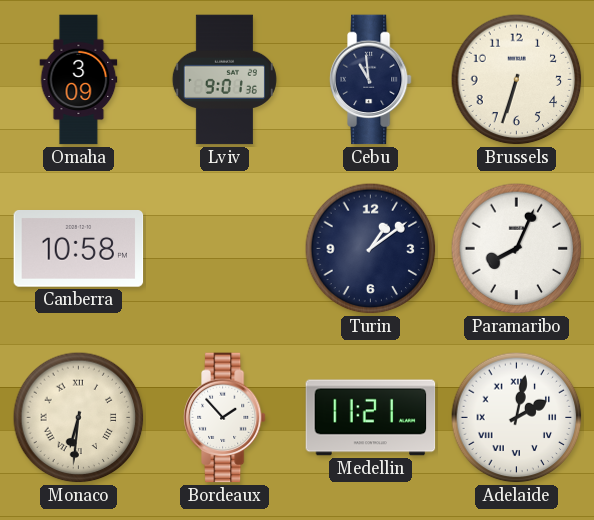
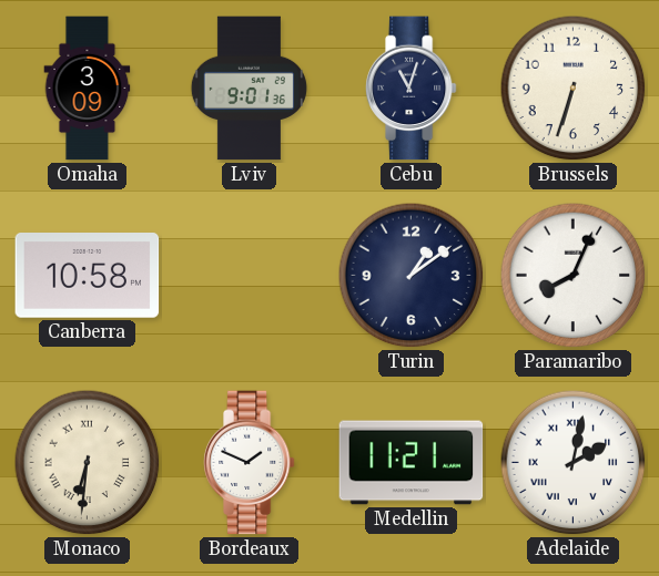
Cebu: 10:59 -> 11:03
Bordeaux: 1:53 -> 1:49
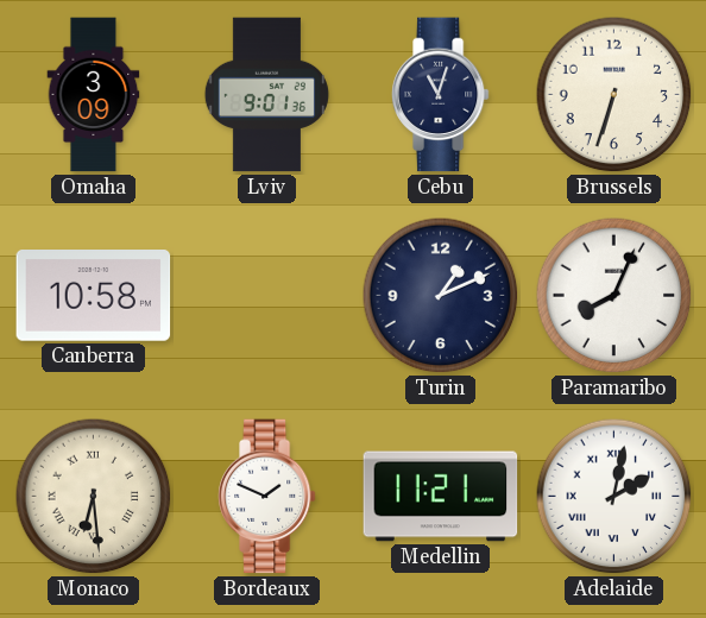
Turin: 1:09 -> 1:11
Monaco: 6:31 -> 6:29
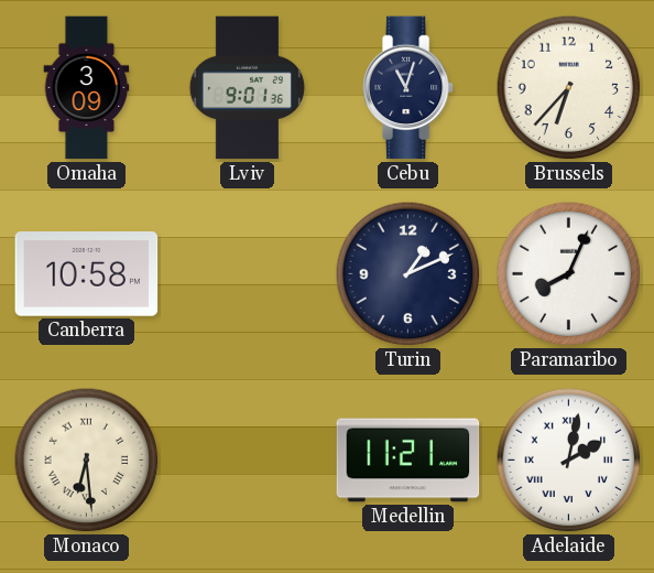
Brussels: 6:33 -> 6:37
Bordeaux: 1:49 -> none
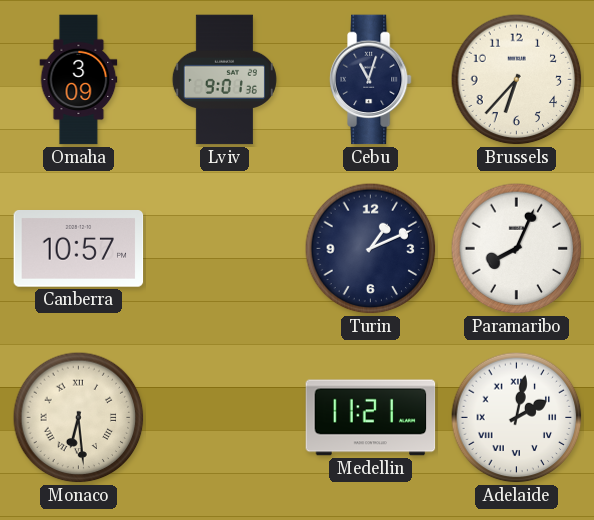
Canberra: 10:58 -> 10:57
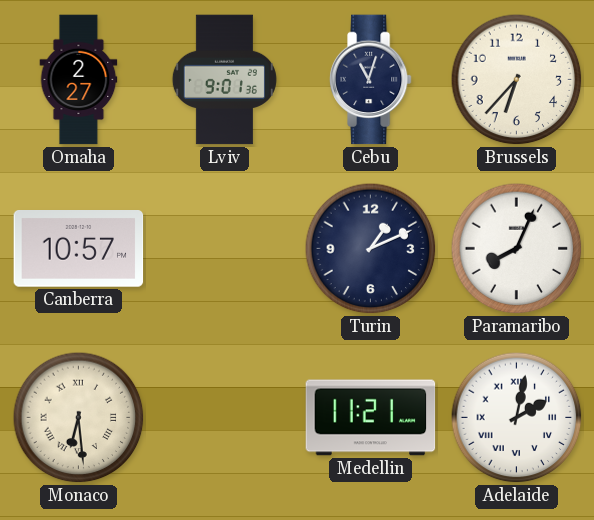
Omaha: 3:09 -> 2:27
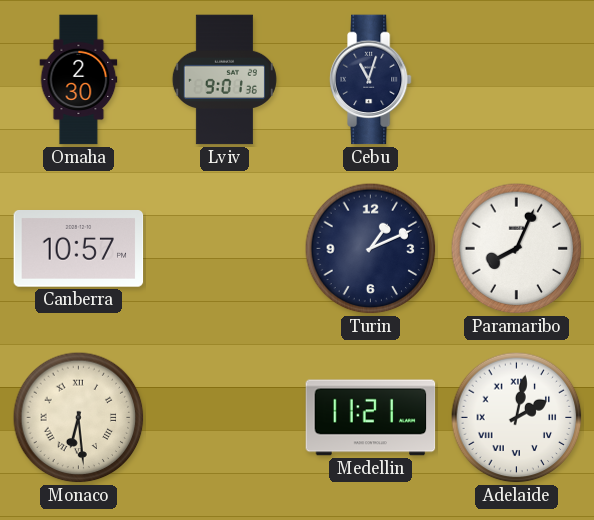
Omaha: 2:27 -> 2:30
Brussels: 6:37 -> none
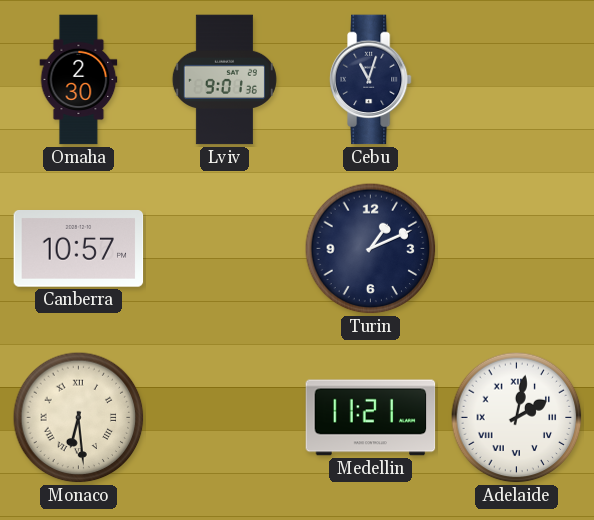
Paramaribo: 8:04 -> none
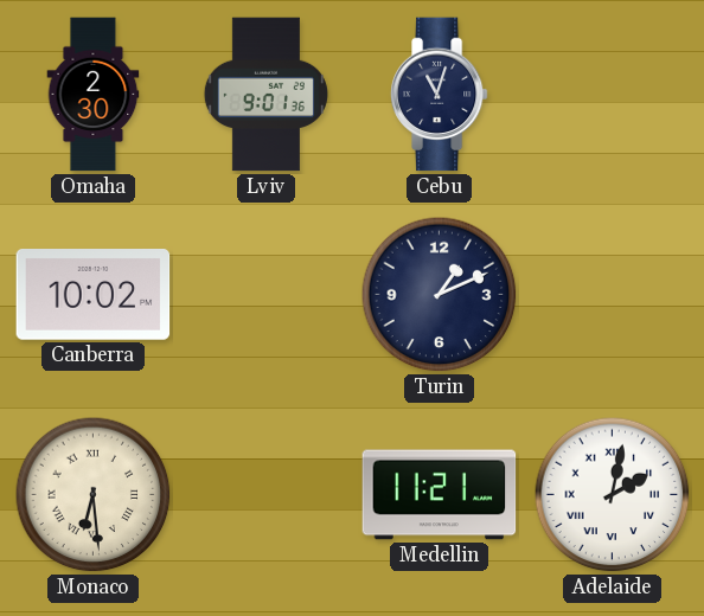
Canberra: 10:57 -> 10:02
